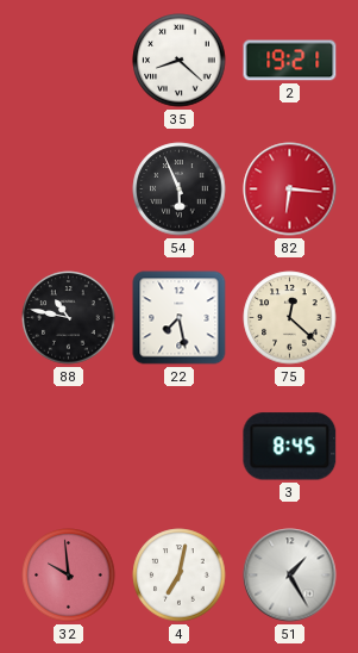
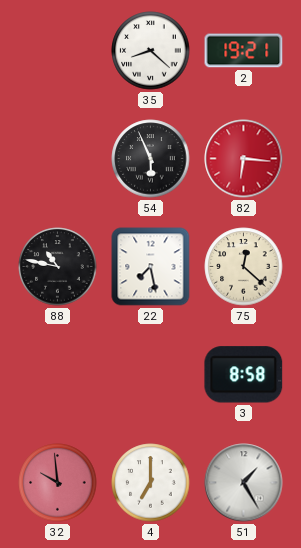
3: 8:45 -> 8:58
4: 7:02 -> 7:00
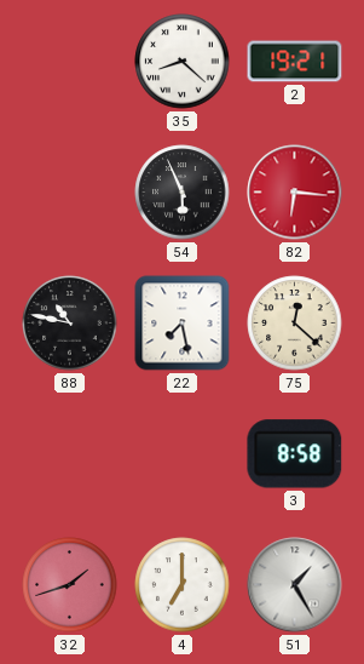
32: 9:59 -> 1:42
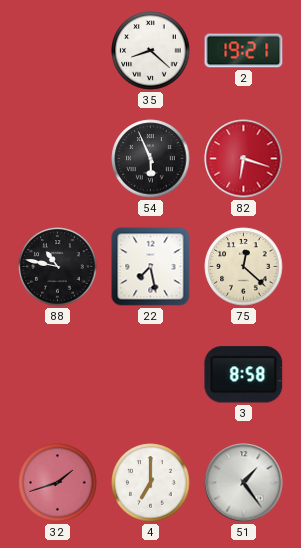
82: 6:16 -> 6:18
51: 1:25 -> 1:24
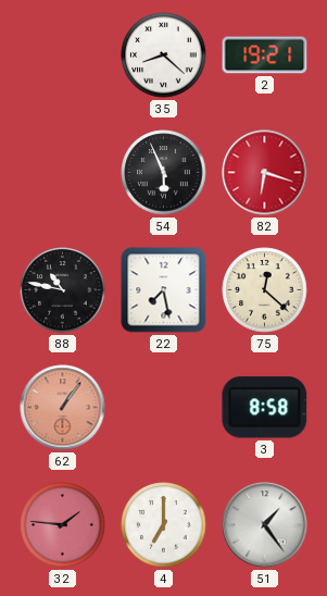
62: none -> 1:06
32: 1:42 -> 1:46
